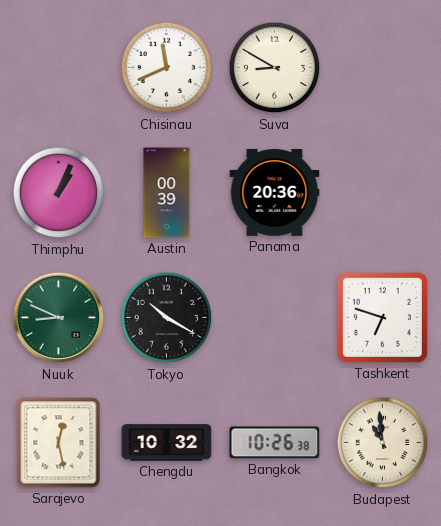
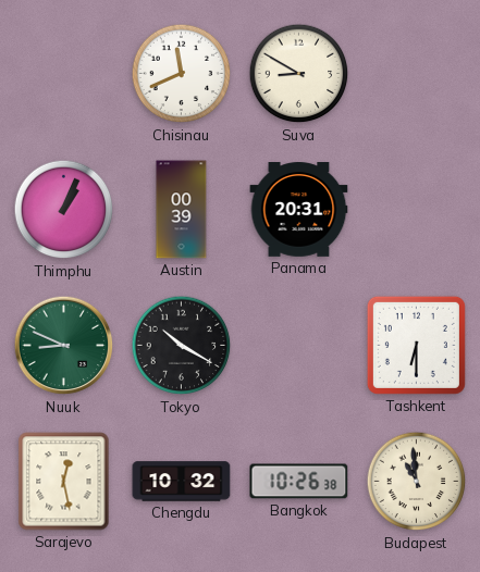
Panama: 20:36 -> 20:31
Tashkent: 6:48 -> 6:30
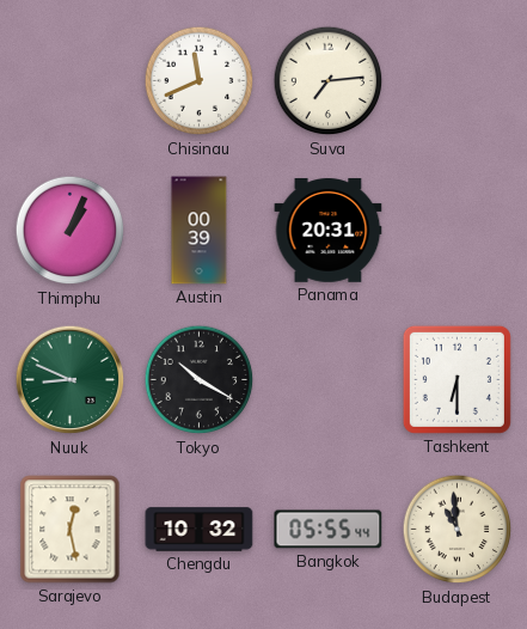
Suva: 8:50 -> 7:14
Bangkok: 10:26 -> 05:55
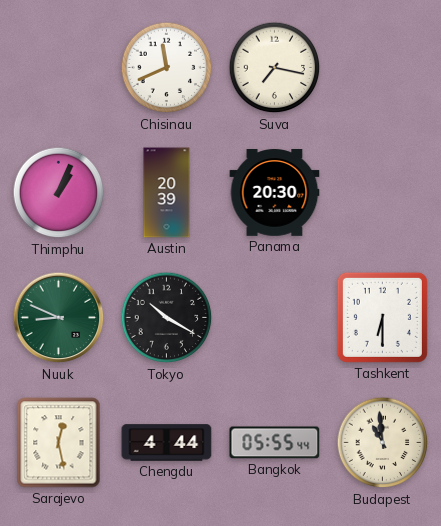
Suva: 7:14 -> 7:17
Austin: 00:39 -> 20:39
Panama: 20:31 -> 20:30
Chengdu: 10:32 -> 4:44
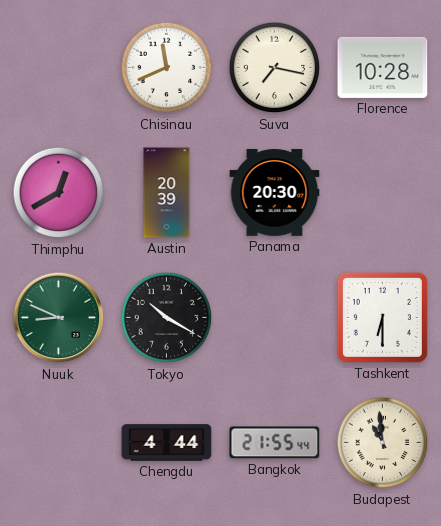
Florence: none -> 10:28
Thimphu: 1:04 -> 12:40
Sarajevo: 12:28 -> none
Bangkok: 05:55 -> 21:55
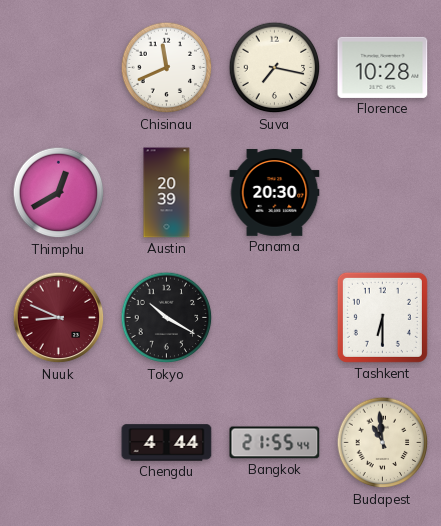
Nuuk dial: green -> burgundy
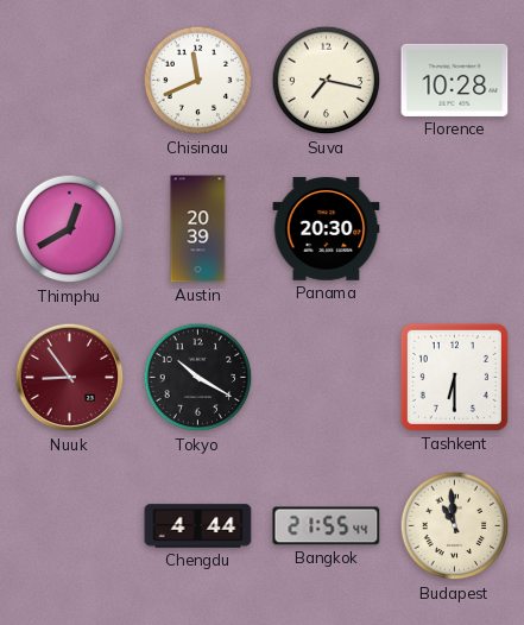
Nuuk: 8:49 -> 8:54
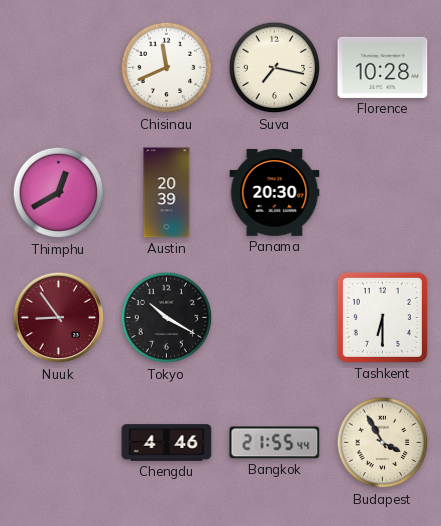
Chengdu: 4:44 -> 4:46
Budapest: 10:59 -> 3:55
